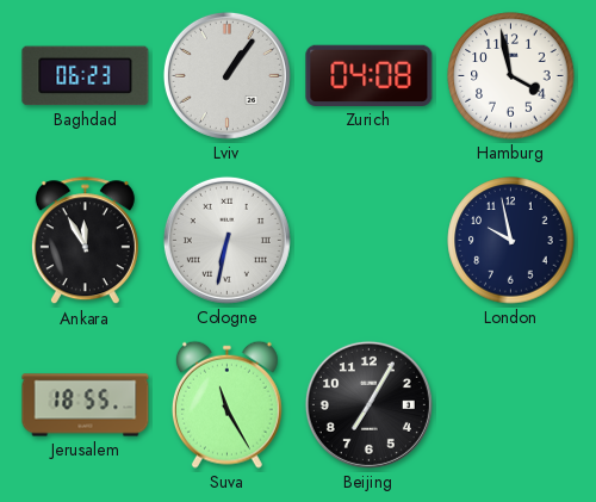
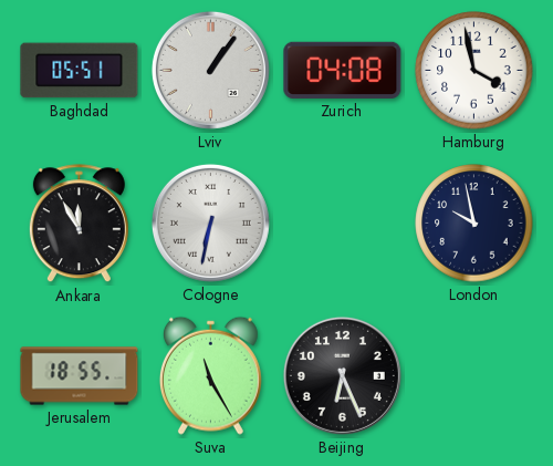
Baghdad: 06:23 -> 05:51
Beijing: 7:05 -> 6:26
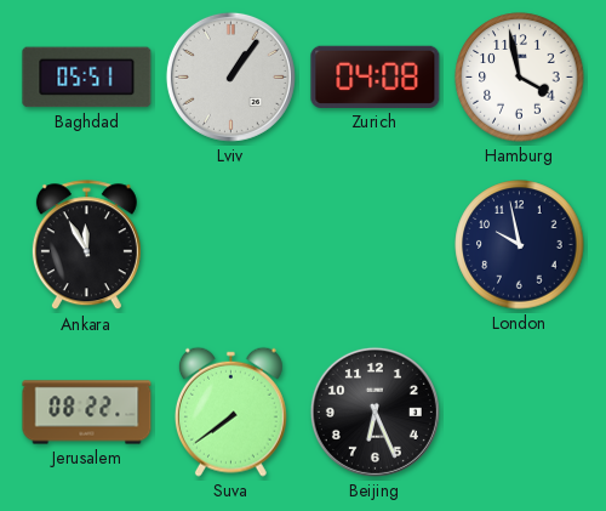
Cologne: 6:32 -> none
Jerusalem: 18:55 -> 08:22
Suva: 11:25 -> 7:39
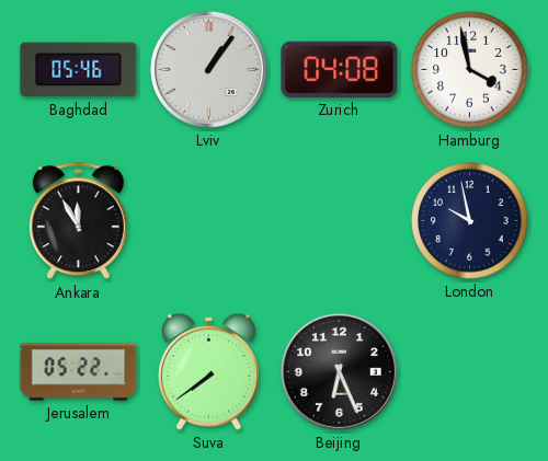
Baghdad: 05:51 -> 05:46
Jerusalem: 08:22 -> 05:22
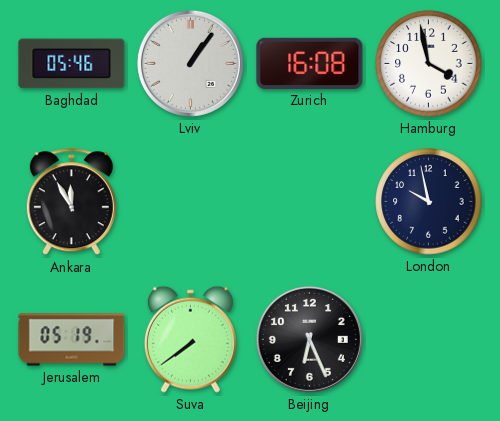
Zurich: 04:08 -> 16:08
Jerusalem: 05:22 -> 05:19
